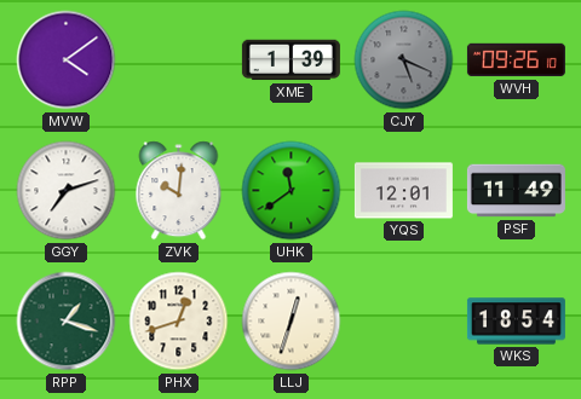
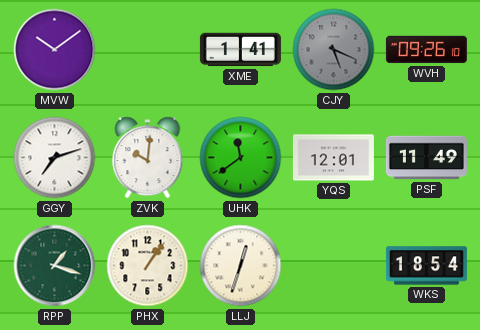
MVW: 4:09 -> 10:09
XME: 1:39 -> 1:41
PHX: 12:42 -> 1:06
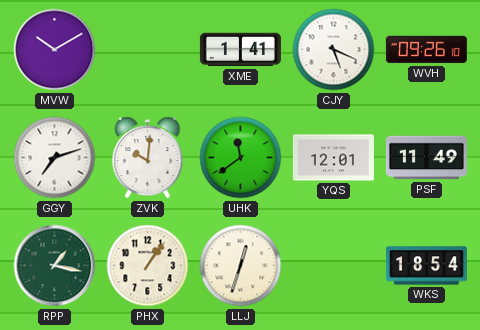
MVW: 10:09 -> 10:10
CJY dial: grey -> white
RPP: 1:18 -> 1:17
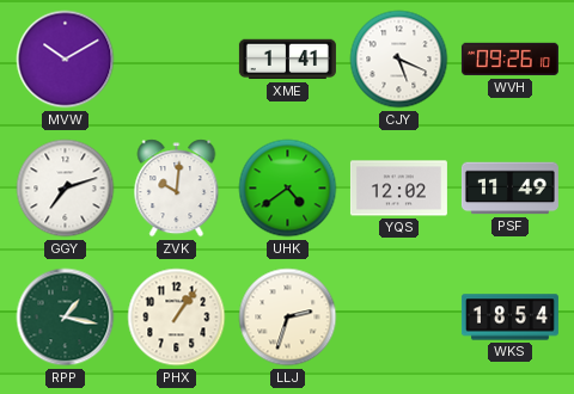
UHK: 11:39 -> 4:39
YQS: 12:01 -> 12:02
LLJ: 12:33 -> 2:33
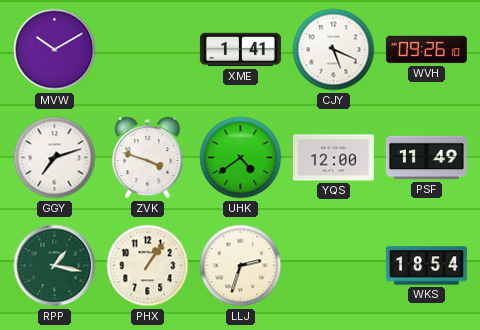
ZVK: 10:01 -> 3:48
YQS: 12:02 -> 12:00
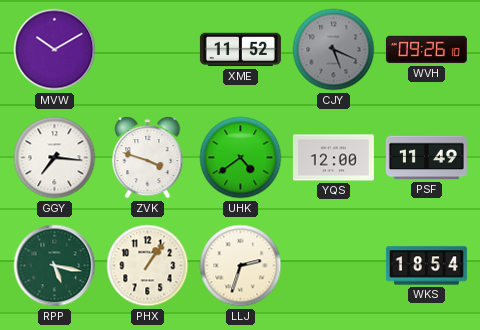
XME: 1:41 -> 11:52
CJY dial: white -> grey
GGY: 7:12 -> 7:16
RPP: 1:17 -> 5:17
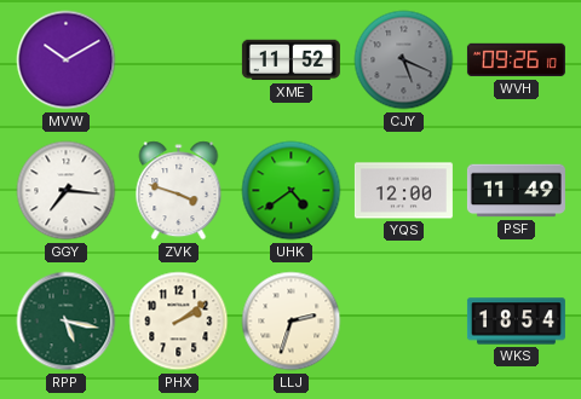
PHX: 1:06 -> 2:09
